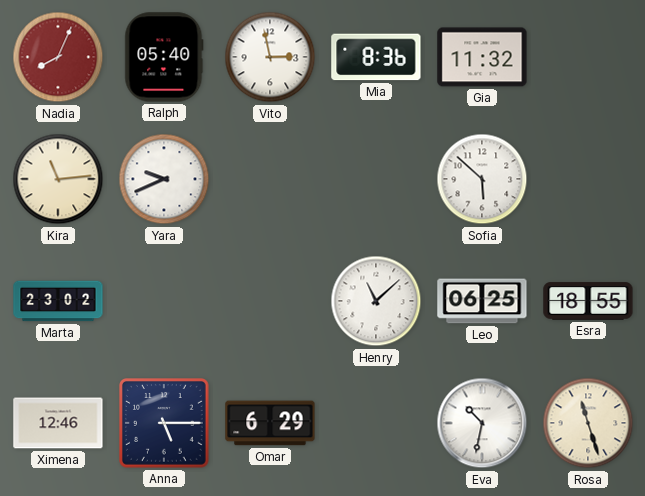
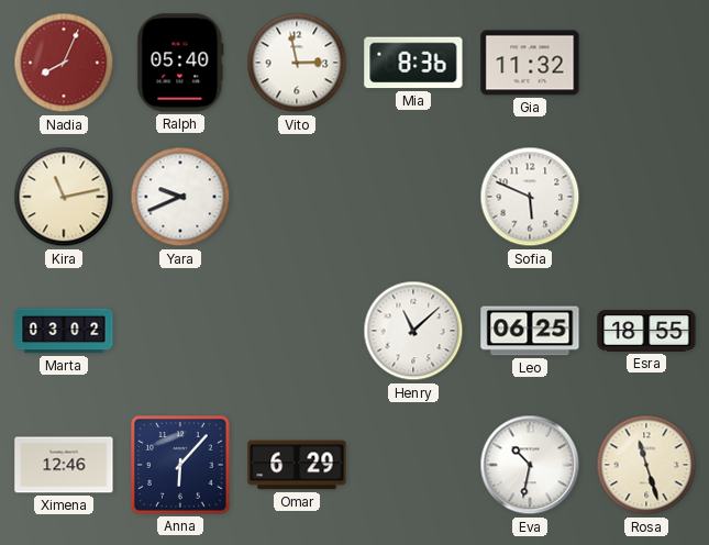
Kira: 11:14 -> 11:13
Sofia: 5:52 -> 5:49
Marta: 23:02 -> 03:02
Anna: 5:15 -> 6:07
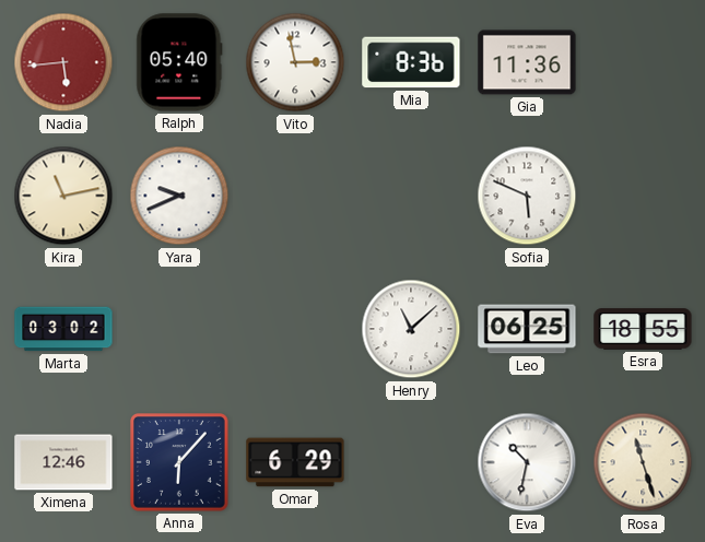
Nadia: 8:04 -> 5:44
Gia: 11:32 -> 11:36
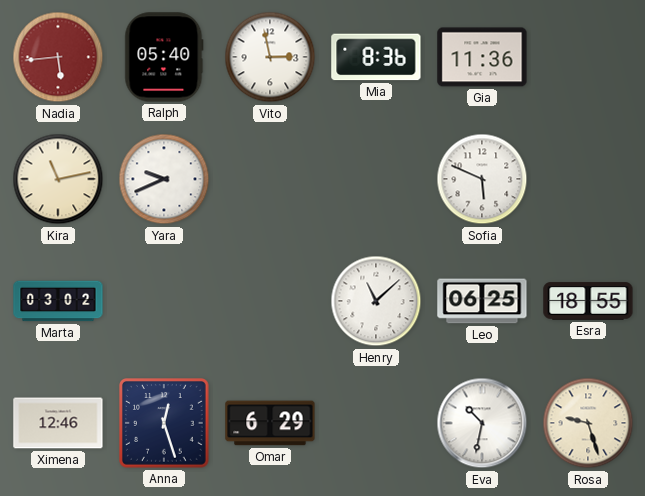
Anna: 6:07 -> 12:27
Rosa: 11:27 -> 9:27
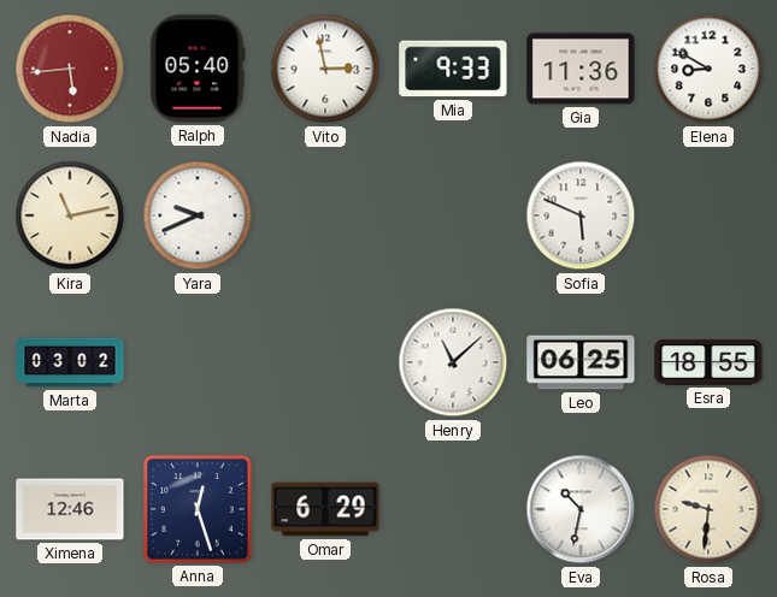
Mia: 8:36 -> 9:33
Elena: none -> 8:50
Rosa: 9:27 -> 9:31
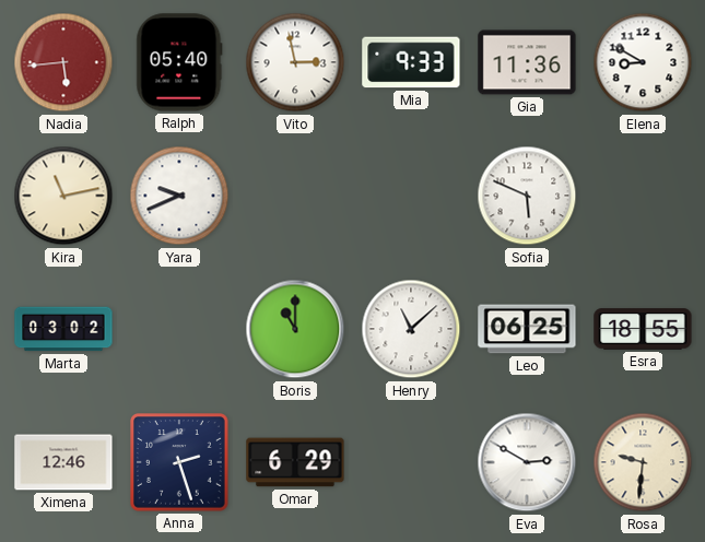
Boris: none -> 11:00
Anna: 12:27 -> 2:27
Eva: 10:32 -> 2:50
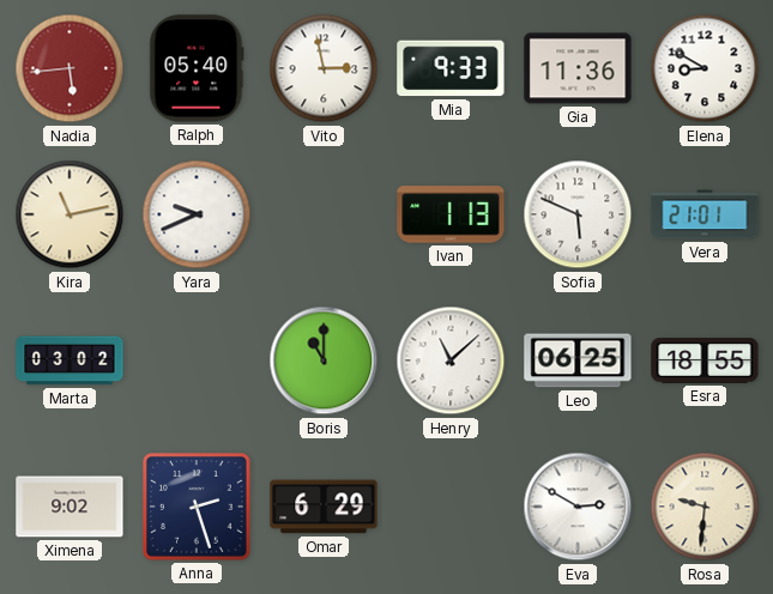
Ivan: none -> 1:13
Vera: none -> 21:01
Ximena: 12:46 -> 9:02
